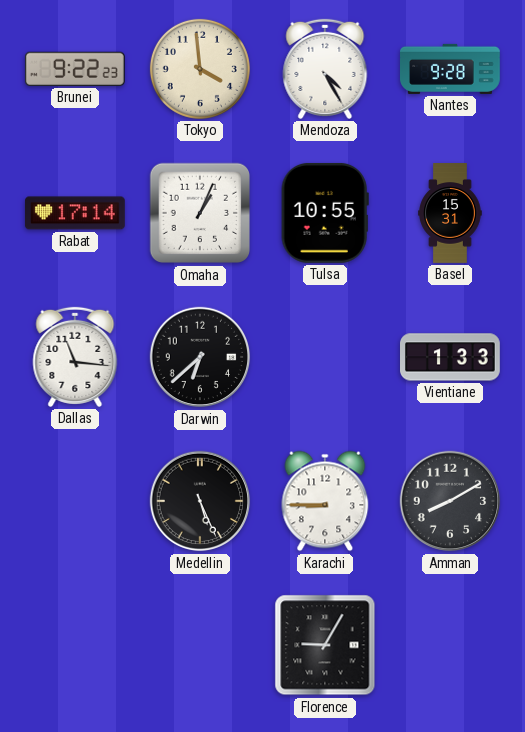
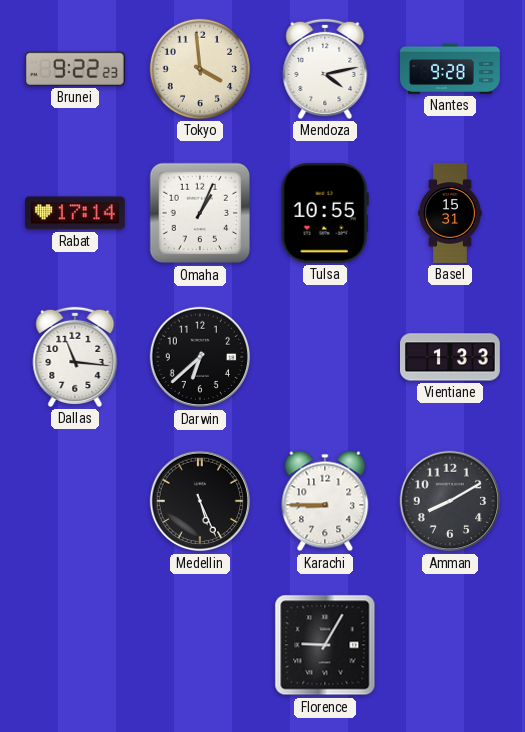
Mendoza: 4:25 -> 4:13
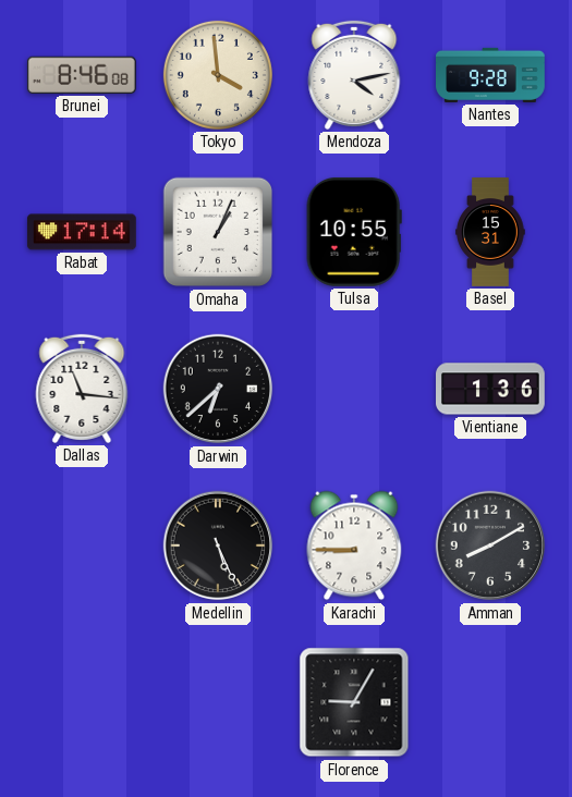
Brunei: 9:22 -> 8:46
Vientiane: 1:33 -> 1:36
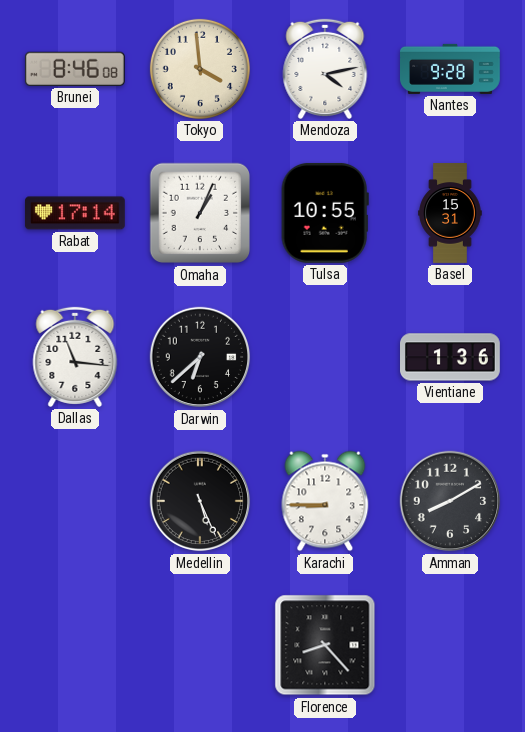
Florence: 9:05 -> 8:23
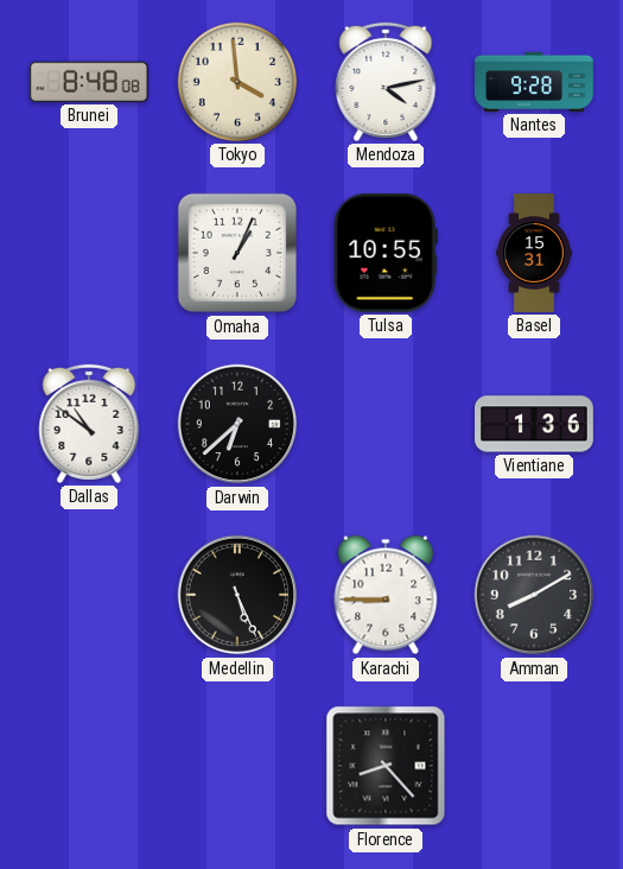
Brunei: 8:46 -> 8:48
Rabat: 17:14 -> none
Dallas: 11:16 -> 10:51
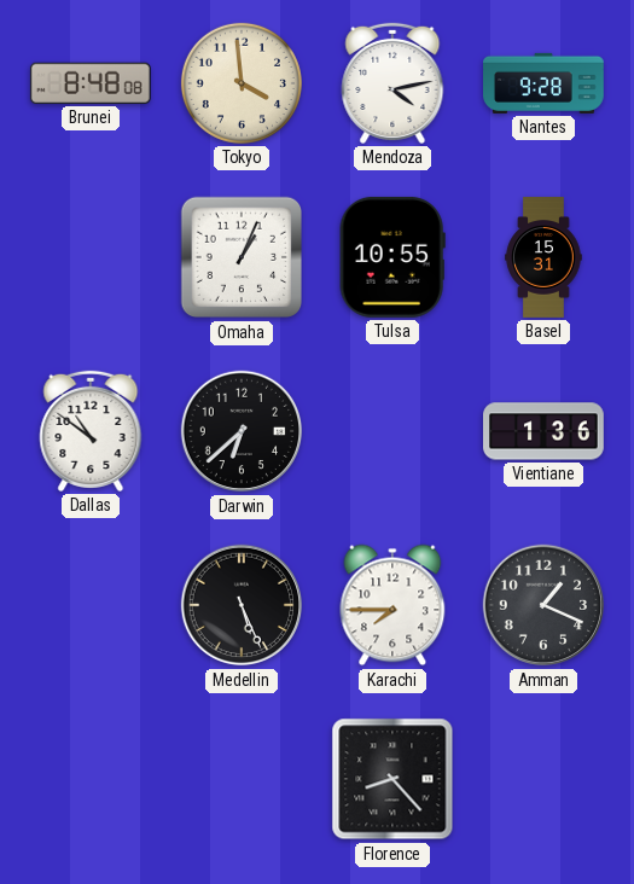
Karachi: 8:45 -> 7:45
Amman: 8:10 -> 1:19
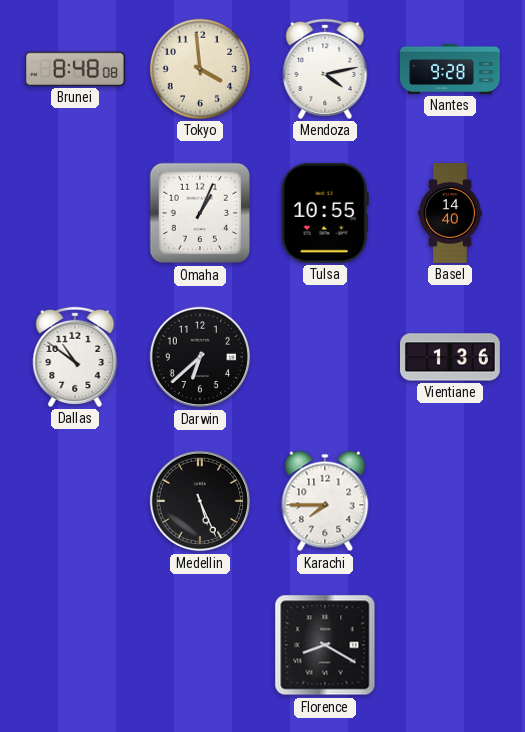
Basel: 15:31 -> 14:40
Amman: 1:19 -> none
Florence: 8:23 -> 8:20
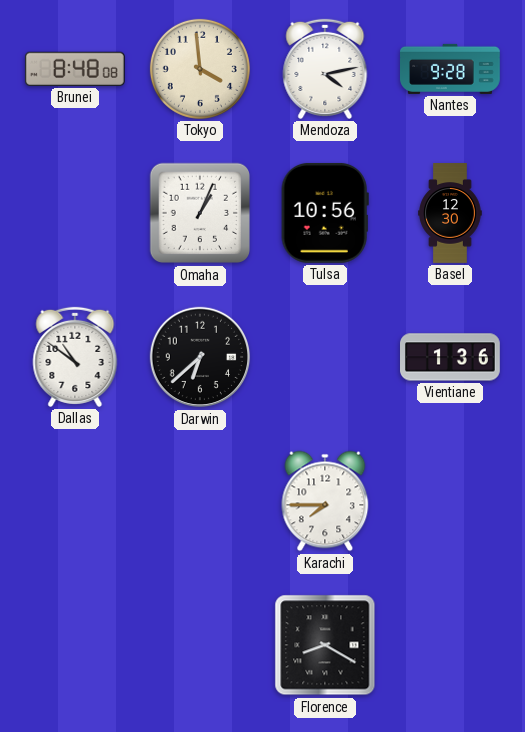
Tulsa: 10:55 -> 10:56
Basel: 14:40 -> 12:30
Medellin: 5:26 -> none
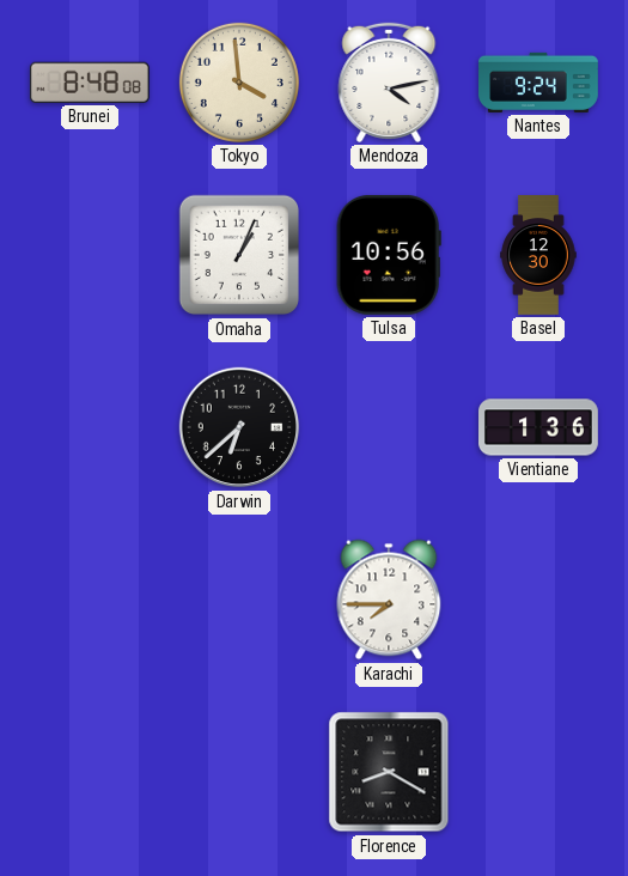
Nantes: 9:28 -> 9:24
Dallas: 10:51 -> none
